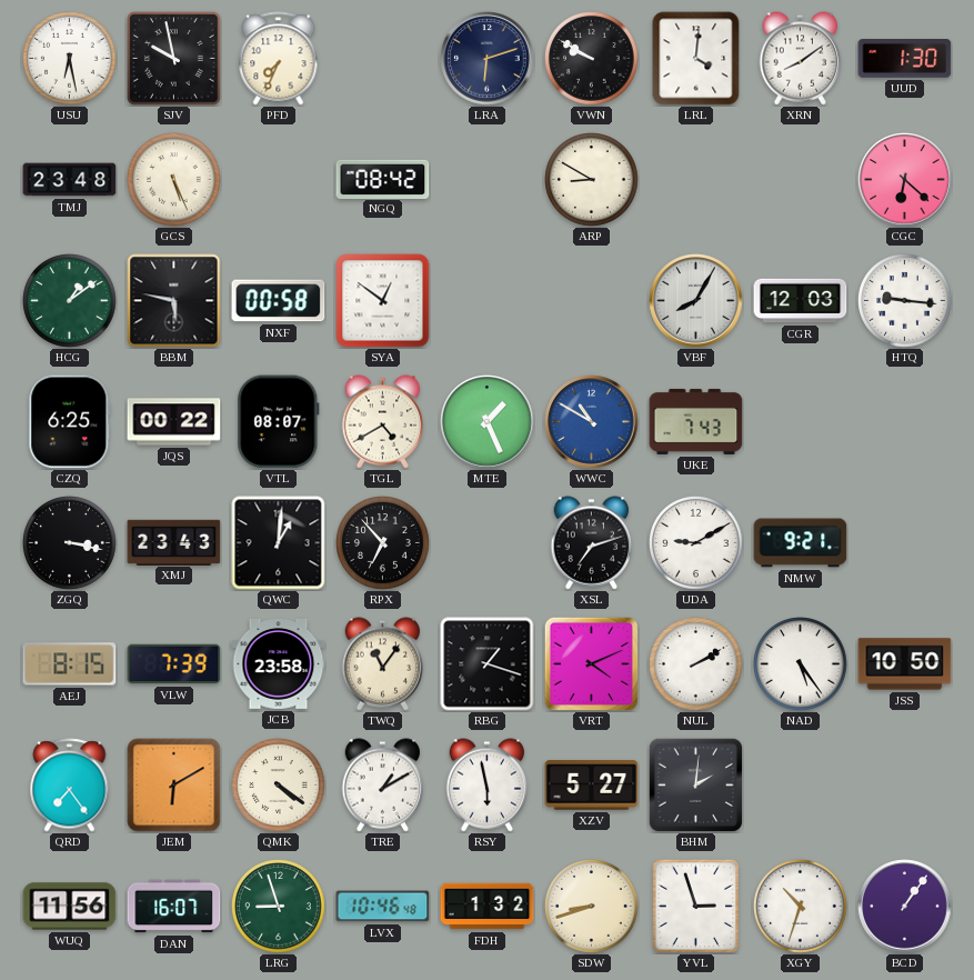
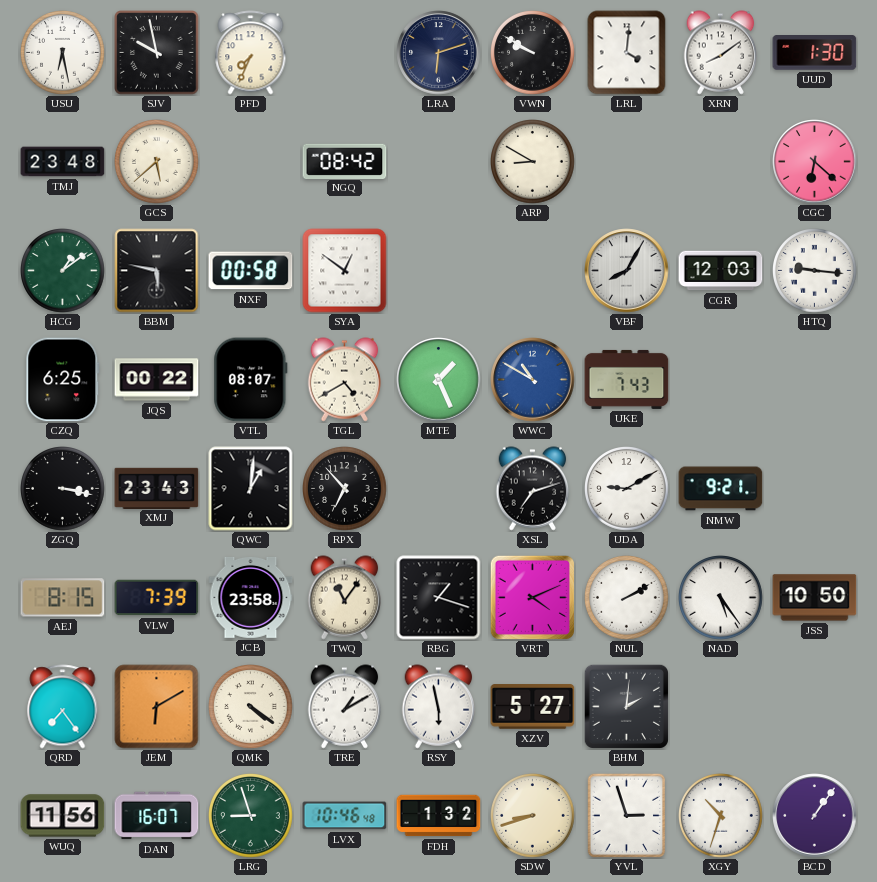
GCS: 5:26 -> 5:38
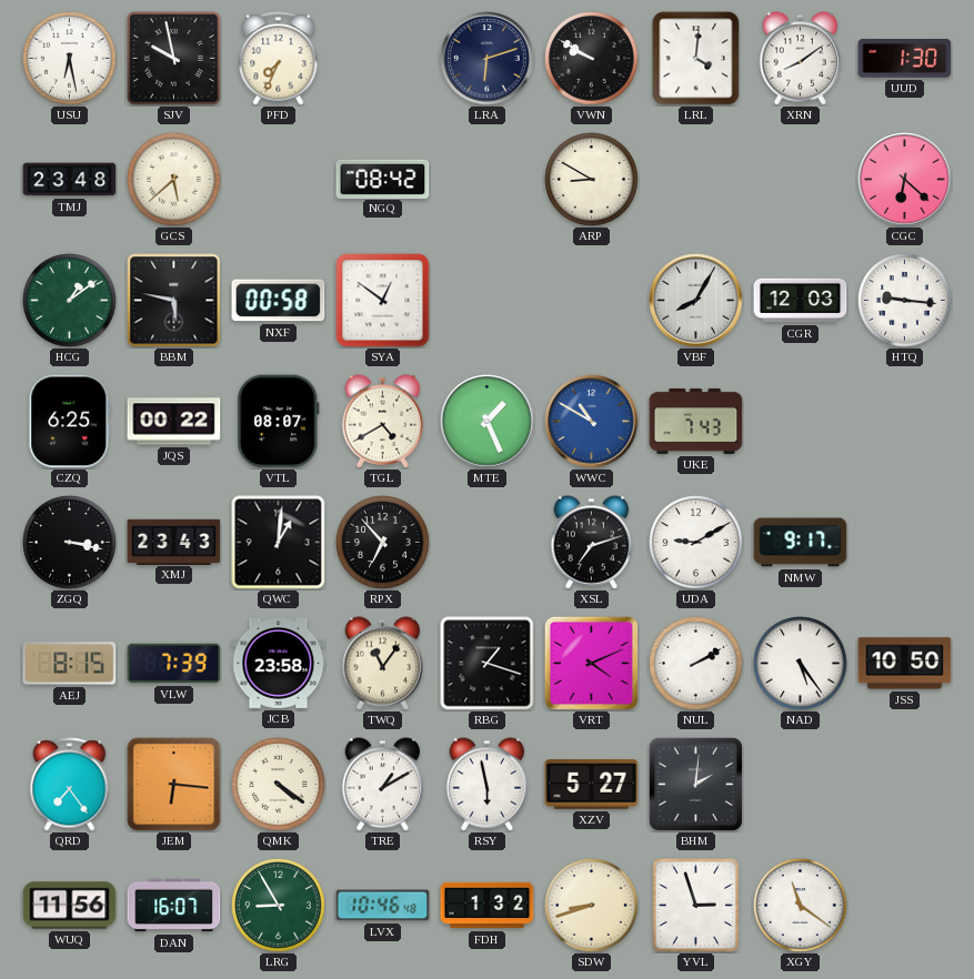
NMW: 9:21 -> 9:17
JEM: 6:10 -> 6:16
LRG: 8:57 -> 8:55
XGY: 10:33 -> 11:21
BCD: 1:06 -> none
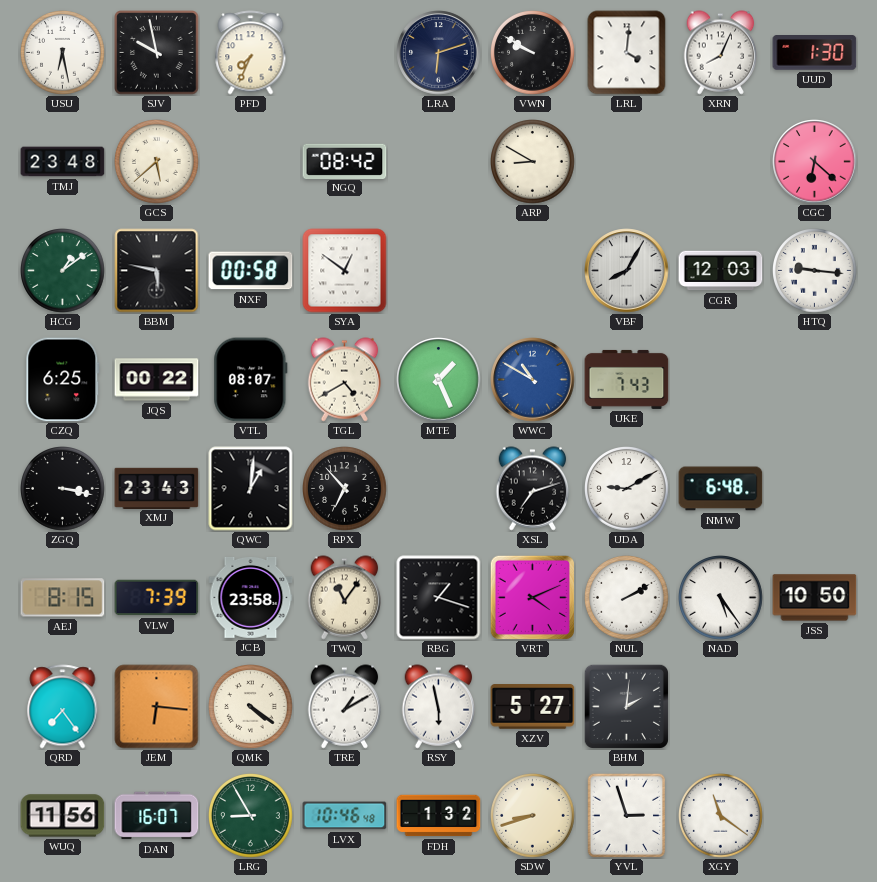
XRN: 8:09 -> 8:04
NMW: 9:17 -> 6:48
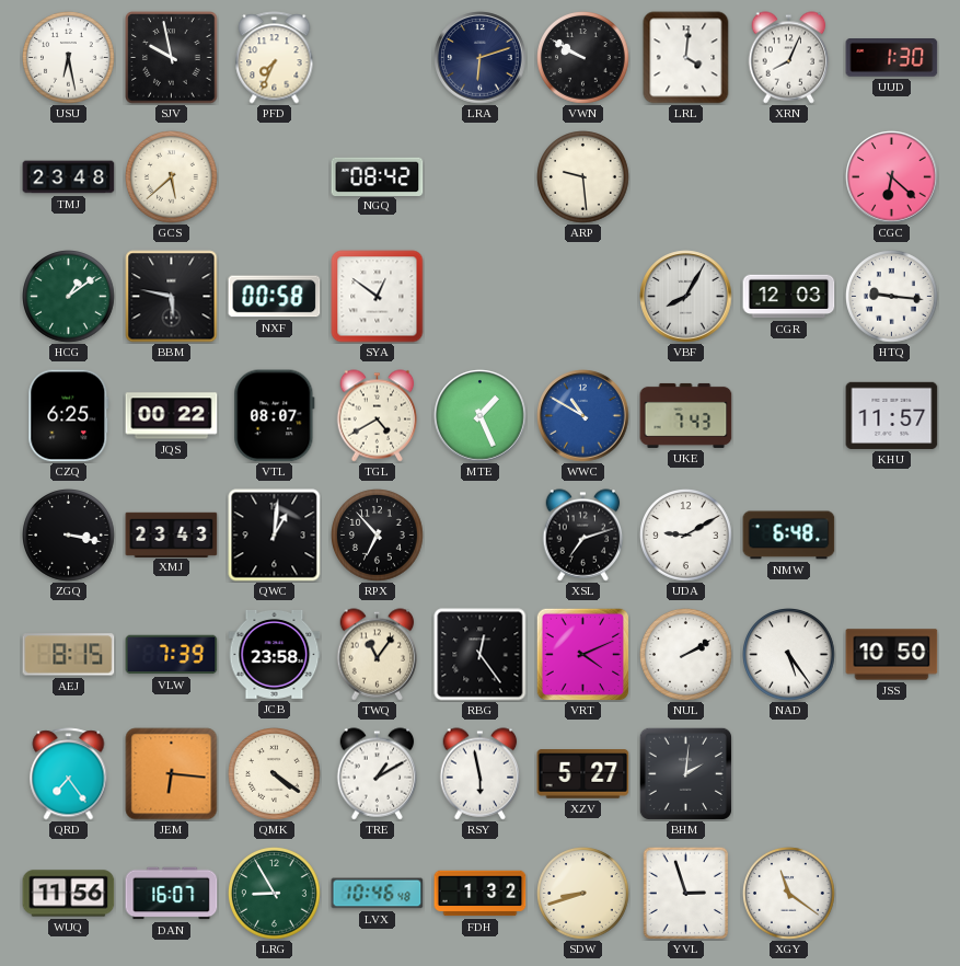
ARP: 8:50 -> 9:29
KHU: none -> 11:57
RBG: 1:18 -> 12:24
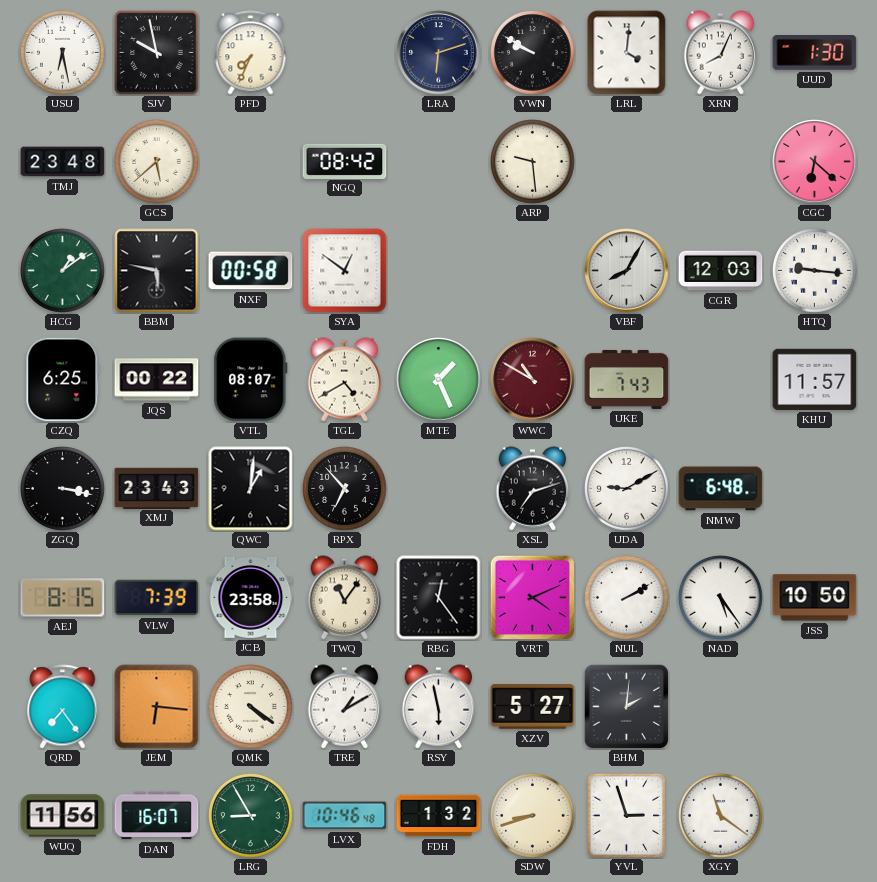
WWC dial: blue -> burgundy
